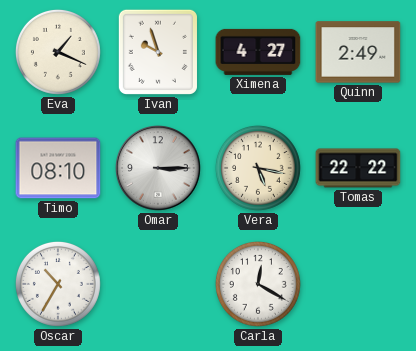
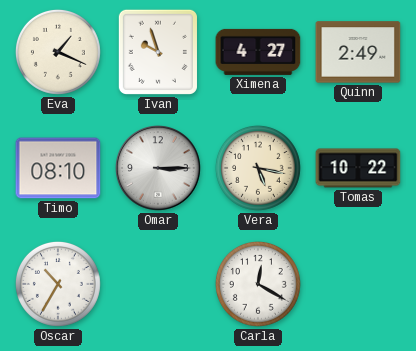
Tomas: 22:22 -> 10:22
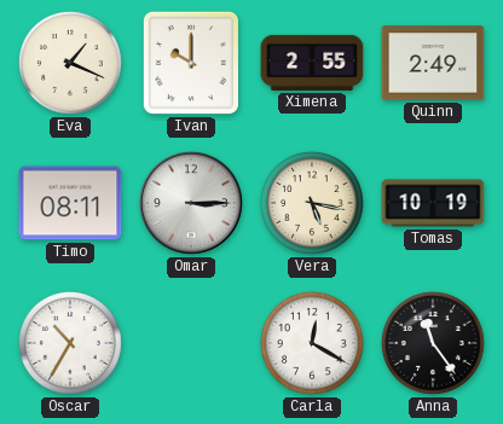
Ivan: 9:57 -> 10:00
Ximena: 4:27 -> 2:55
Timo: 08:10 -> 08:11
Tomas: 10:22 -> 10:19
Anna: none -> 11:24
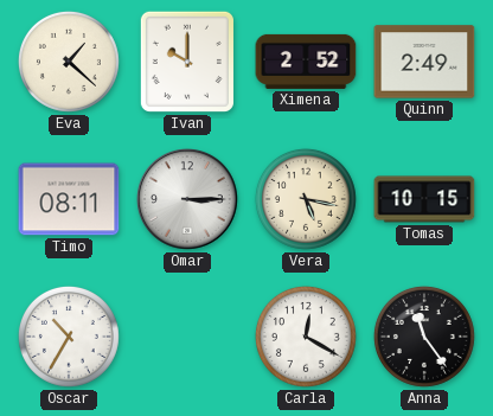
Eva: 1:19 -> 1:22
Ximena: 2:55 -> 2:52
Tomas: 10:19 -> 10:15
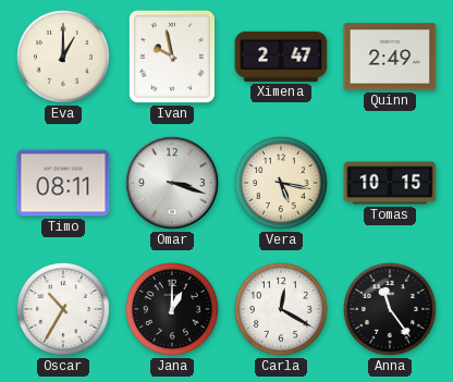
Eva: 1:22 -> 1:00
Ivan: 10:00 -> 9:58
Ximena: 2:52 -> 2:47
Omar: 3:15 -> 3:18
Jana: none -> 1:00
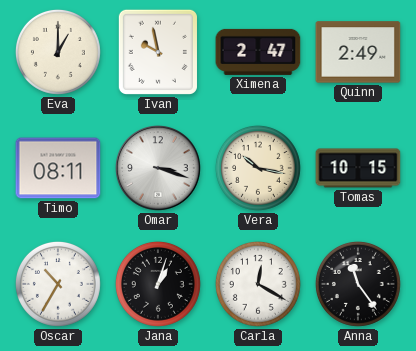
Vera: 5:17 -> 10:17
Jana: 1:00 -> 1:03
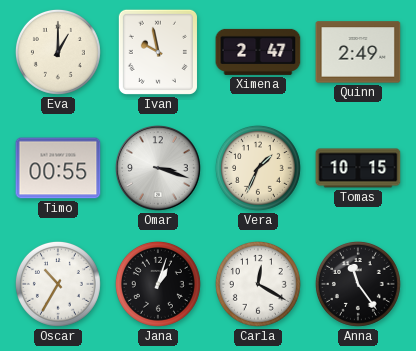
Timo: 08:11 -> 00:55
Vera: 10:17 -> 1:34
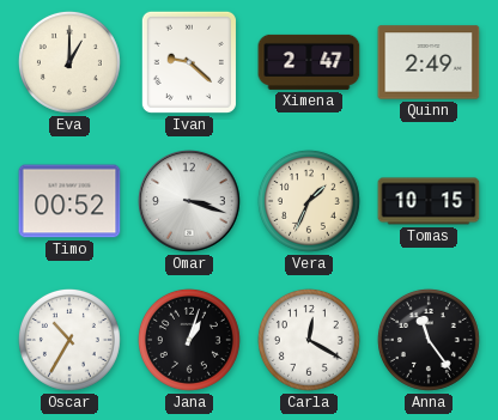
Ivan: 9:58 -> 9:22
Timo: 00:55 -> 00:52
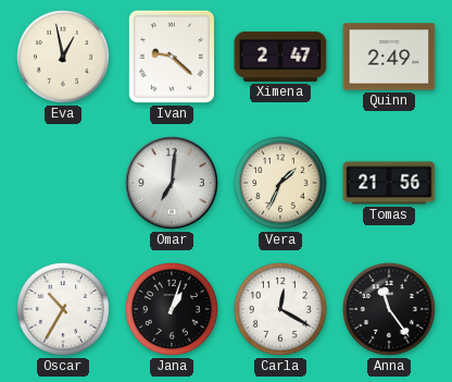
Eva: 1:00 -> 12:58
Timo: 00:52 -> none
Omar: 3:18 -> 7:01
Tomas: 10:15 -> 21:56
